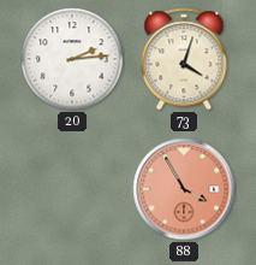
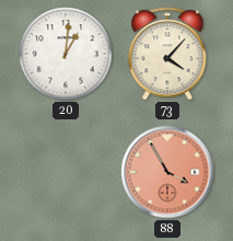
20: 2:14 -> 1:01
73: 4:03 -> 4:07
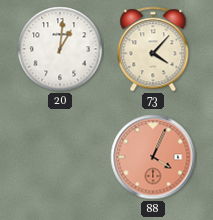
88: 3:55 -> 4:04
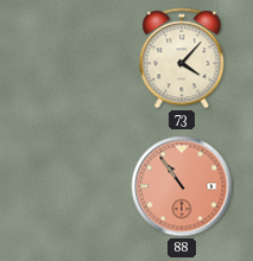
20: 1:01 -> none
88: 4:04 -> 10:54
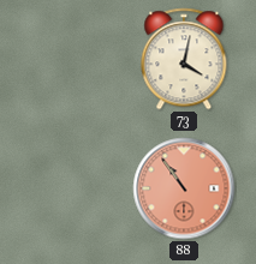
73: 4:07 -> 4:02
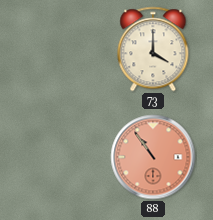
73: 4:02 -> 4:00
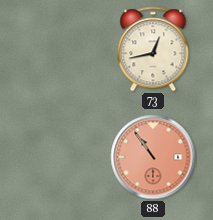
73: 4:00 -> 12:43
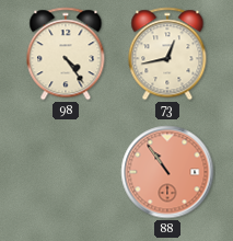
98: none -> 4:24
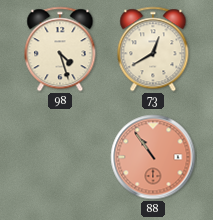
98: 4:24 -> 4:27
73: 12:43 -> 12:40
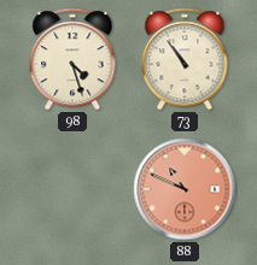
73: 12:40 -> 10:54
88: 10:54 -> 10:49
